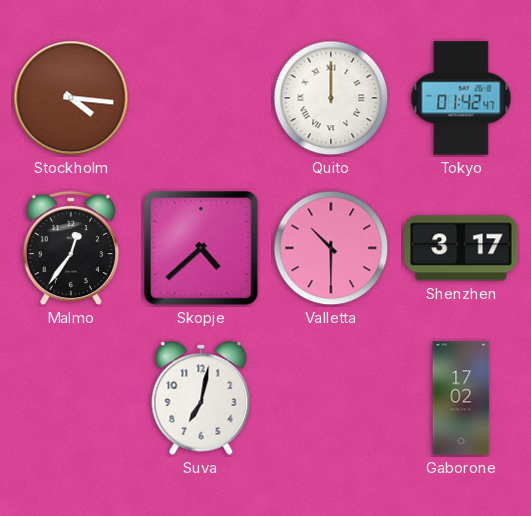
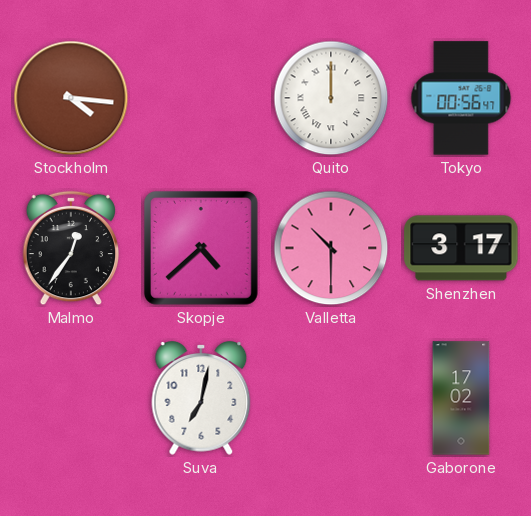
Tokyo: 01:42 -> 00:56
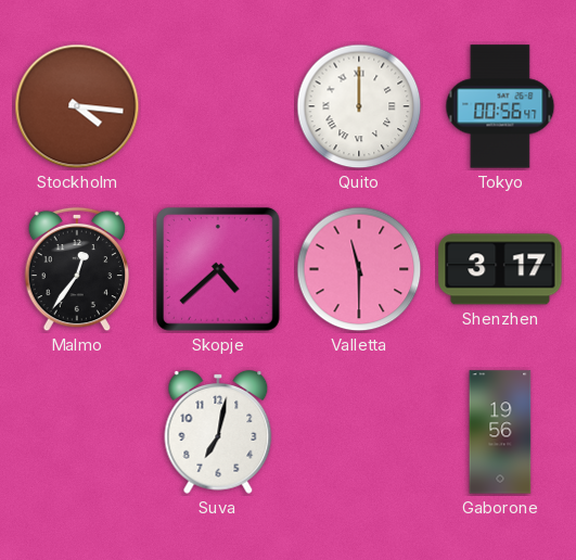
Valletta: 10:30 -> 11:30
Gaborone: 17:02 -> 19:56
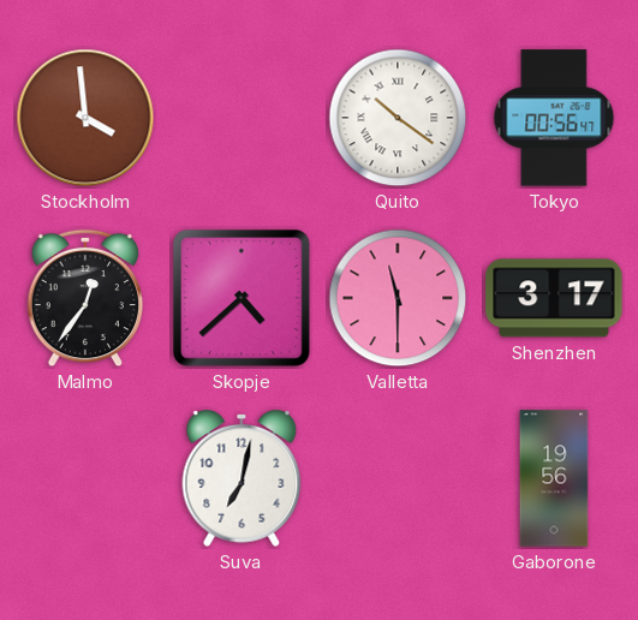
Stockholm: 4:16 -> 3:59
Quito: 12:00 -> 10:21
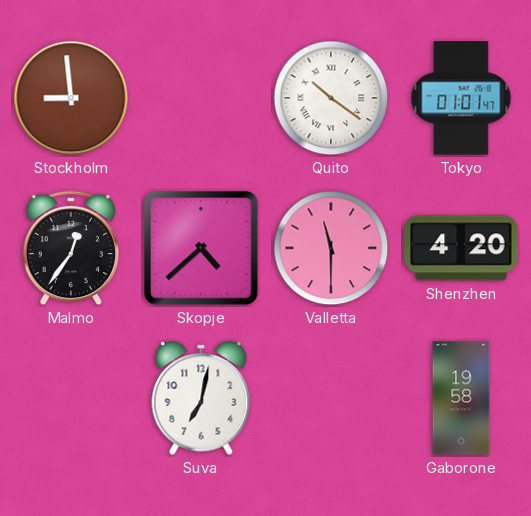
Stockholm: 3:59 -> 8:59
Tokyo: 00:56 -> 01:01
Shenzhen: 3:17 -> 4:20
Gaborone: 19:56 -> 19:58
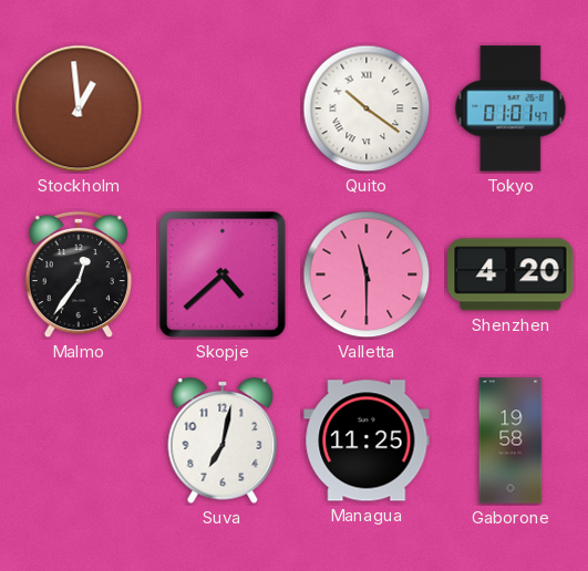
Stockholm: 8:59 -> 12:59
Managua: none -> 11:25
